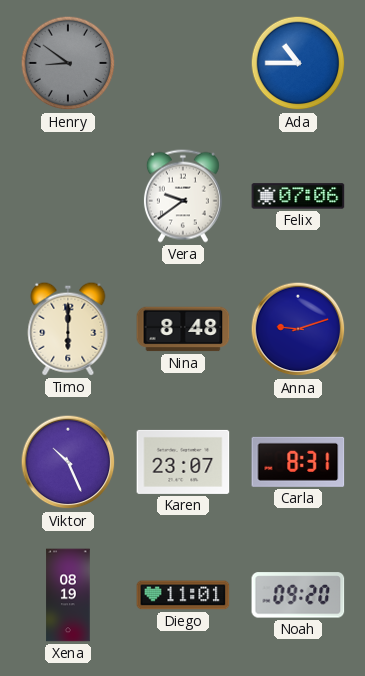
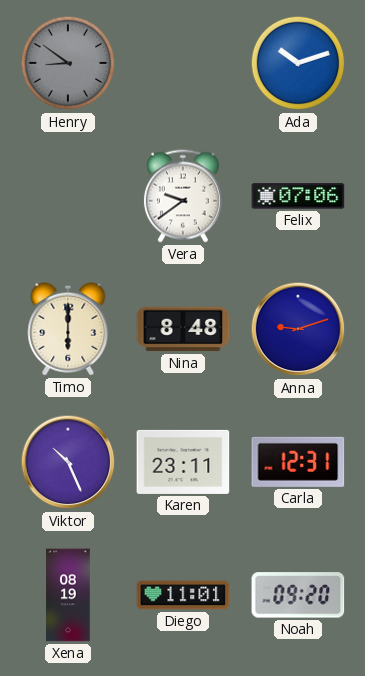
Ada: 10:45 -> 10:12
Karen: 23:07 -> 23:11
Carla: 8:31 -> 12:31
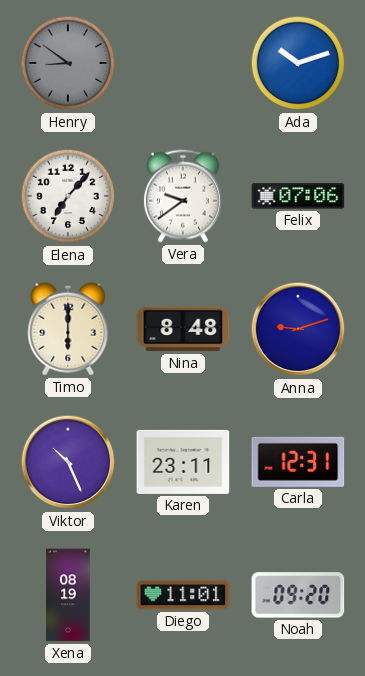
Elena: none -> 7:07
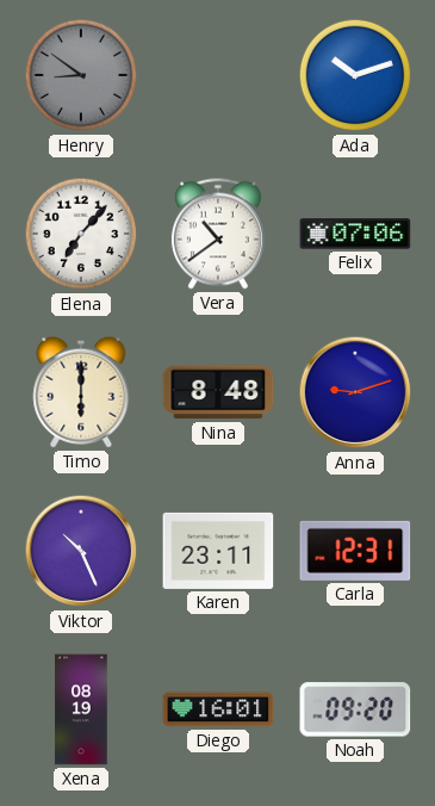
Vera: 9:39 -> 10:39
Diego: 11:01 -> 16:01
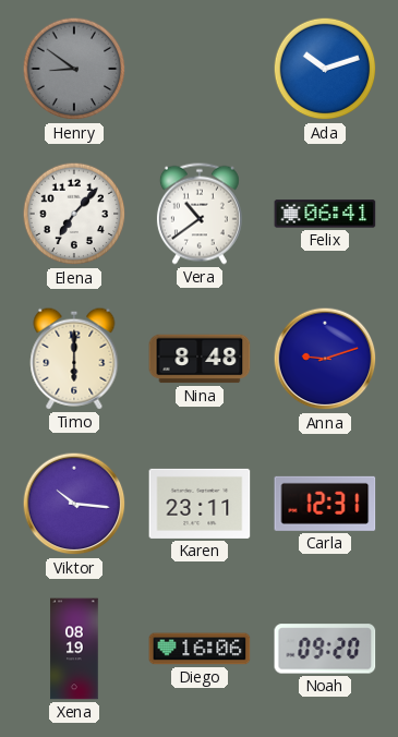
Felix: 07:06 -> 06:41
Viktor: 10:26 -> 10:16
Diego: 16:01 -> 16:06
